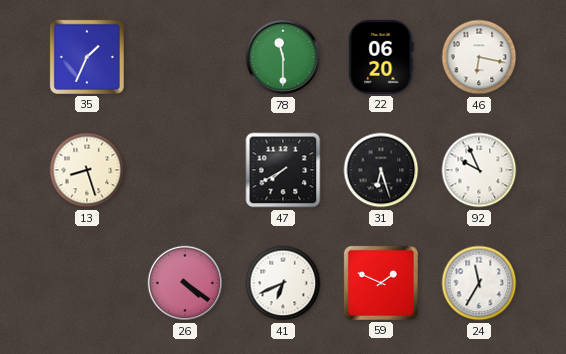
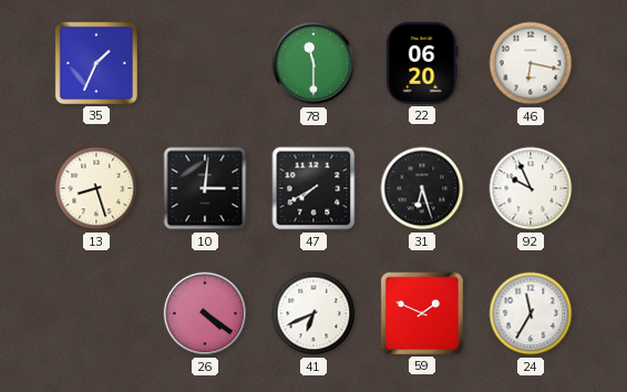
10: none -> 3:01
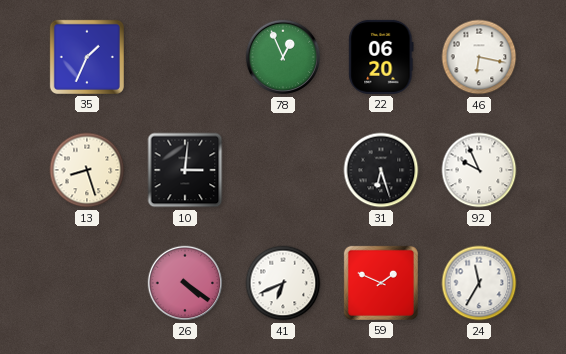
78: 11:30 -> 12:56
47: 7:40 -> none
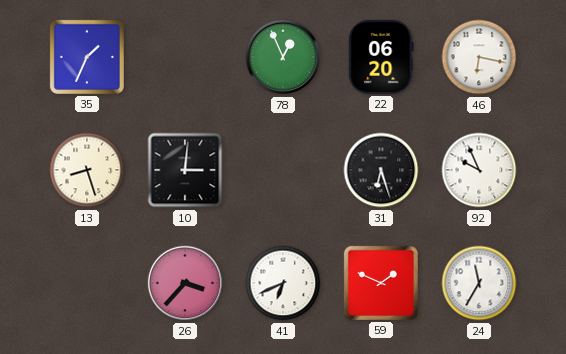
26: 4:21 -> 3:37
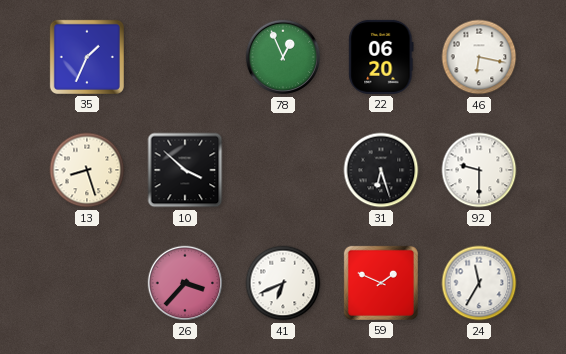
10: 3:01 -> 3:52
92: 9:56 -> 9:30
